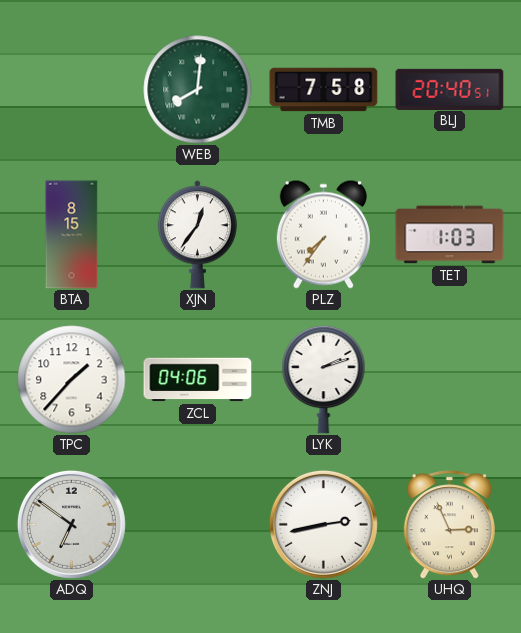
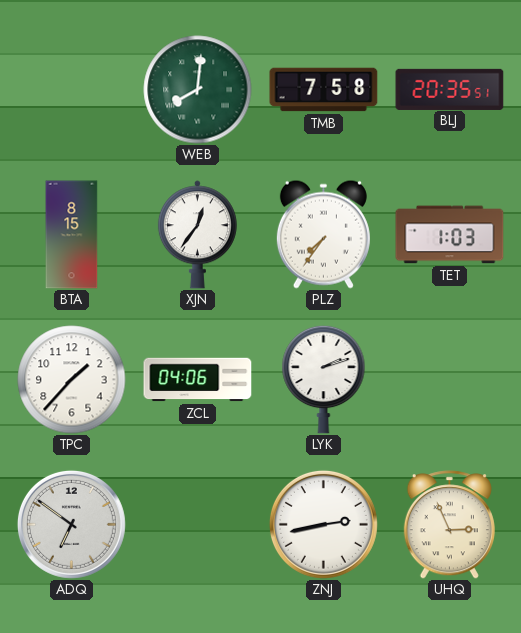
BLJ: 20:40 -> 20:35
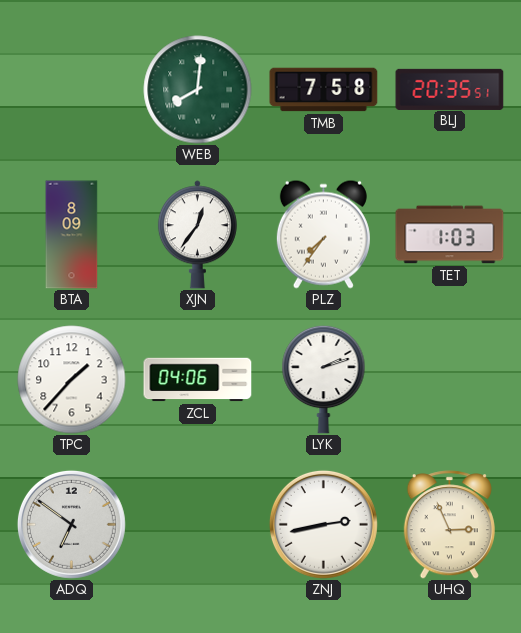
BTA: 8:15 -> 8:09
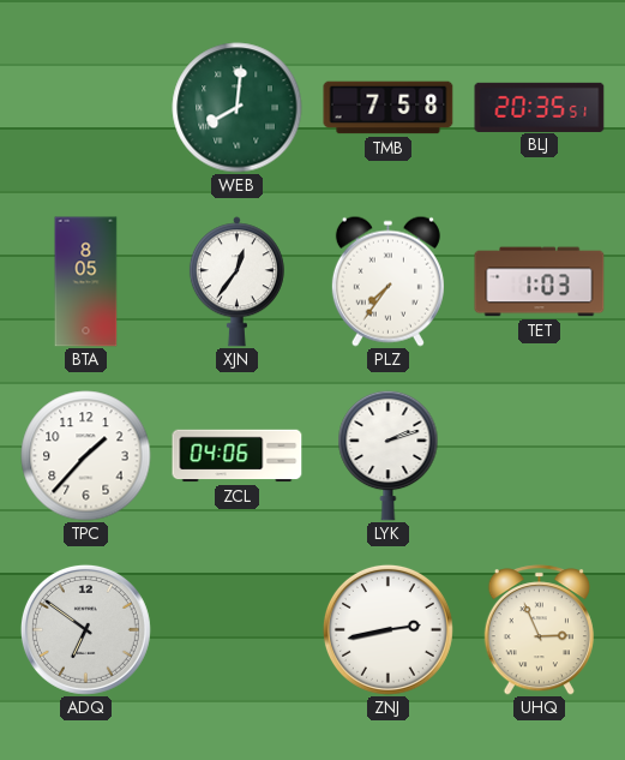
BTA: 8:09 -> 8:05
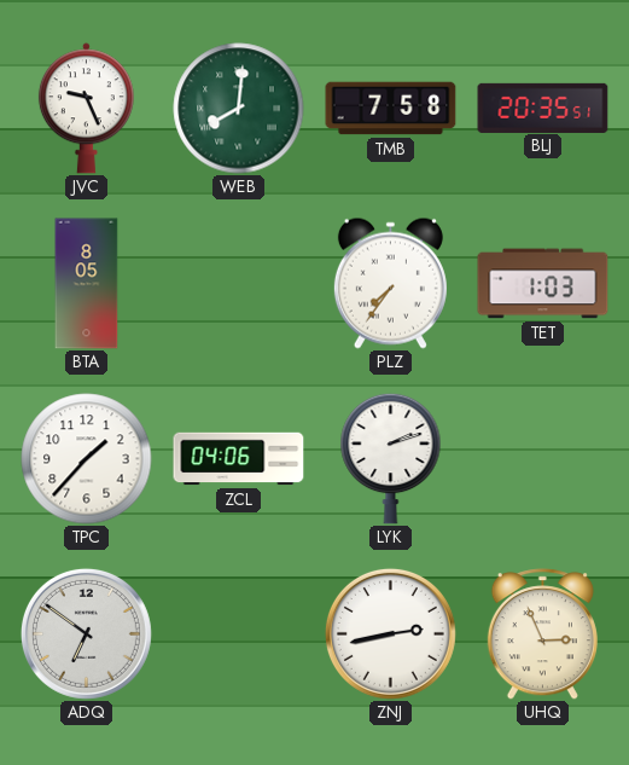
JVC: none -> 9:26
XJN: 12:36 -> none
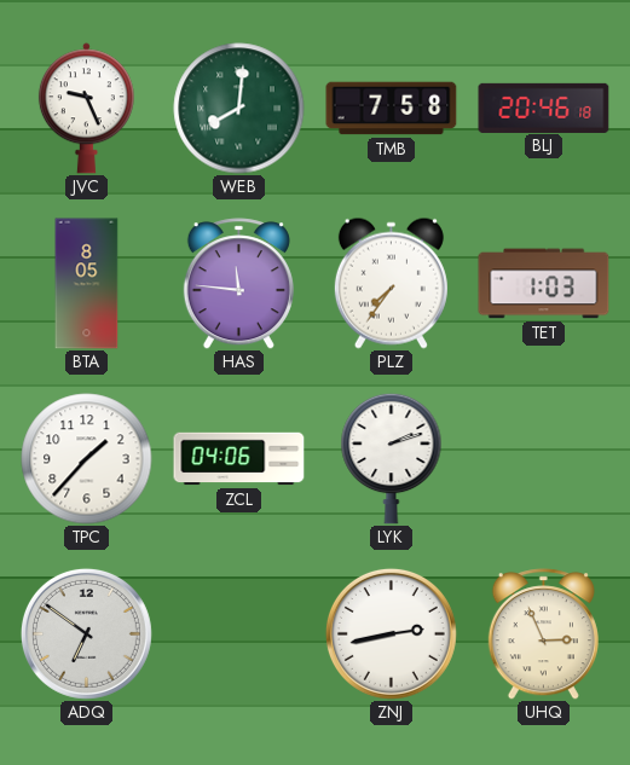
BLJ: 20:35 -> 20:46
HAS: none -> 11:46
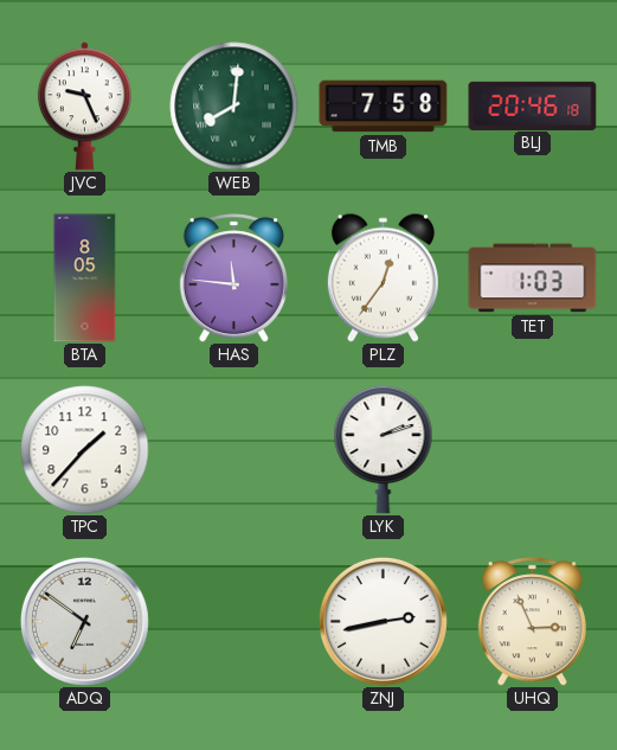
PLZ: 7:36 -> 12:36
ZCL: 04:06 -> none
